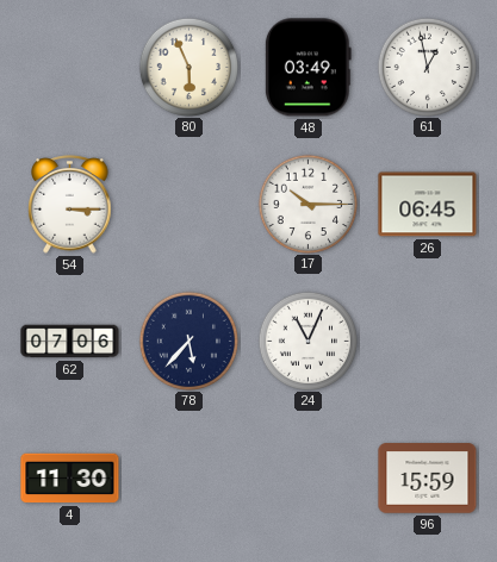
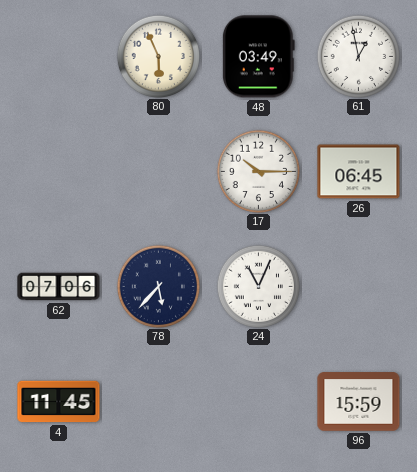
54: 3:15 -> none
4: 11:30 -> 11:45
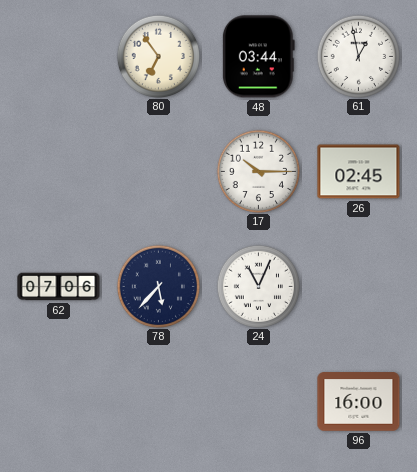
80: 5:56 -> 6:54
48: 03:49 -> 03:44
26: 06:45 -> 02:45
4: 11:45 -> none
96: 15:59 -> 16:00
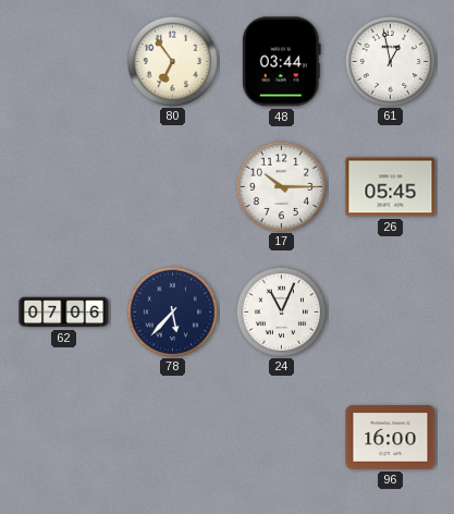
26: 02:45 -> 05:45
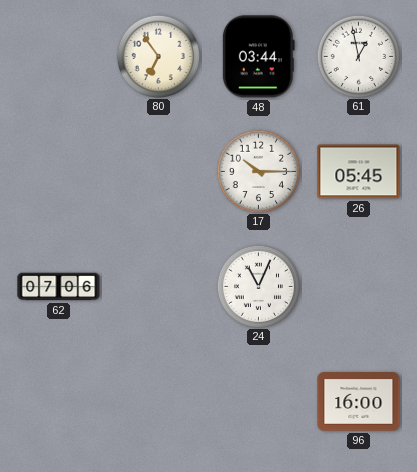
78: 5:37 -> none
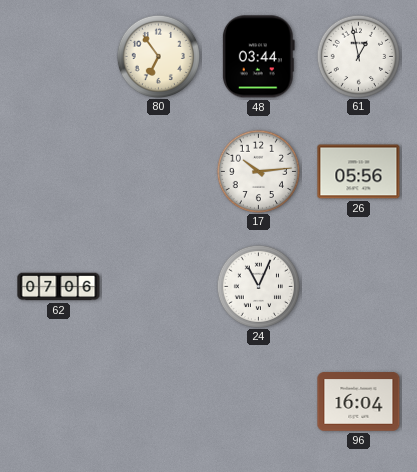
17: 10:15 -> 10:14
26: 05:45 -> 05:56
96: 16:00 -> 16:04
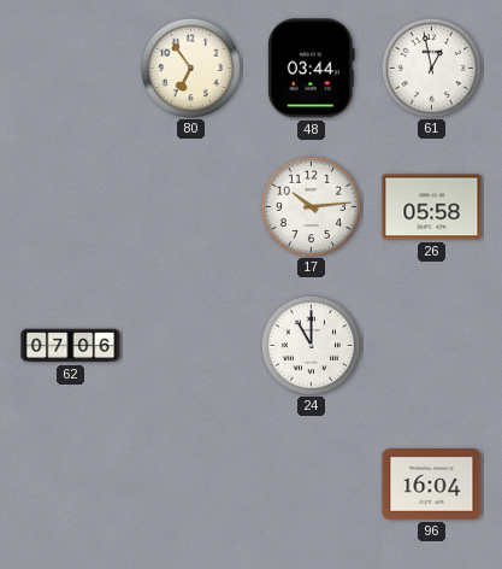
26: 05:56 -> 05:58
24: 11:04 -> 11:00
